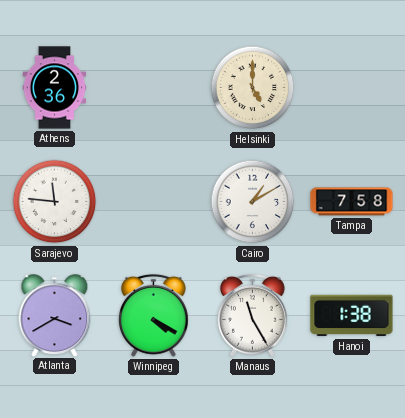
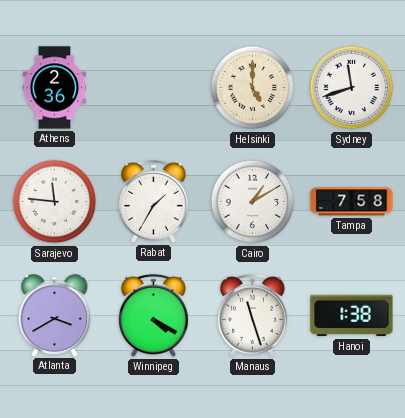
Sydney: none -> 11:42
Rabat: none -> 1:35
Manaus: 11:25 -> 11:27
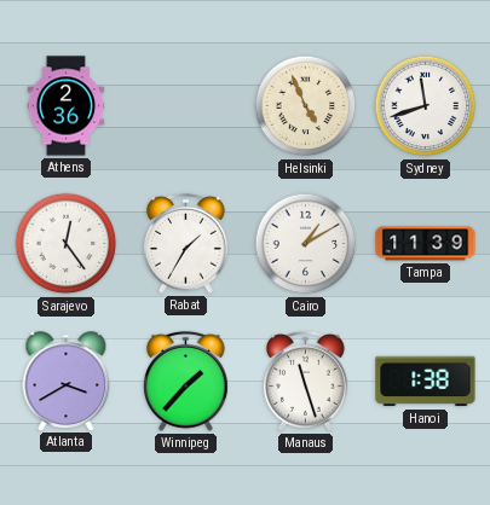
Helsinki: 5:00 -> 4:56
Sarajevo: 11:46 -> 12:24
Tampa: 7:58 -> 11:39
Winnipeg: 4:20 -> 1:37
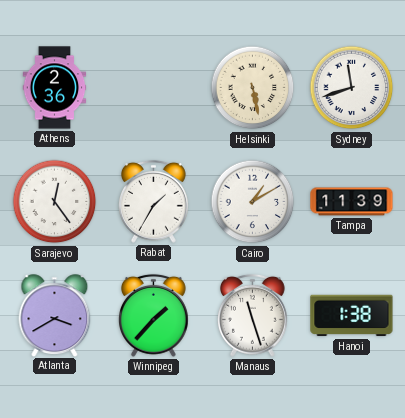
Helsinki: 4:56 -> 5:28
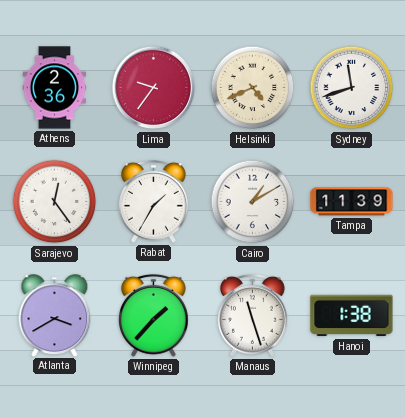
Lima: none -> 9:36
Helsinki: 5:28 -> 4:41
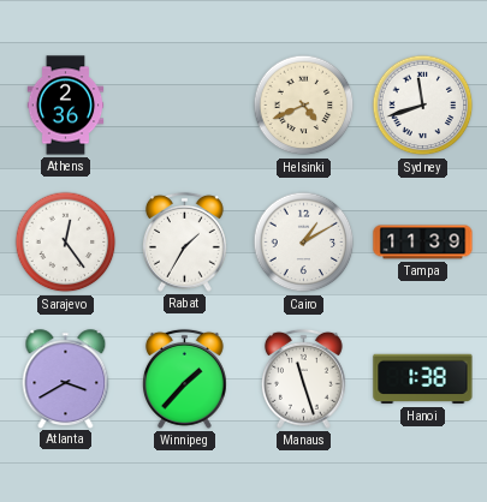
Lima: 9:36 -> none
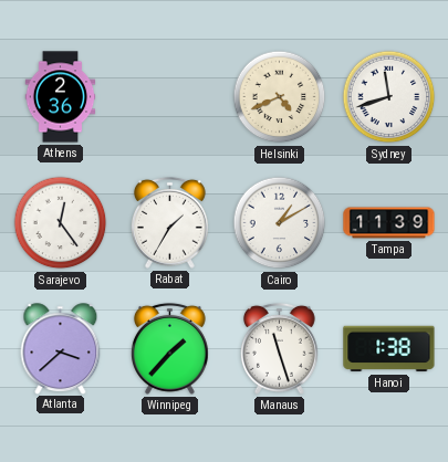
Atlanta: 3:40 -> 3:38
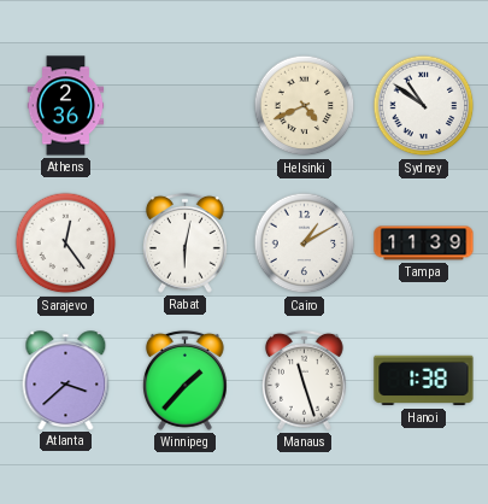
Sydney: 11:42 -> 10:51
Rabat: 1:35 -> 6:02
